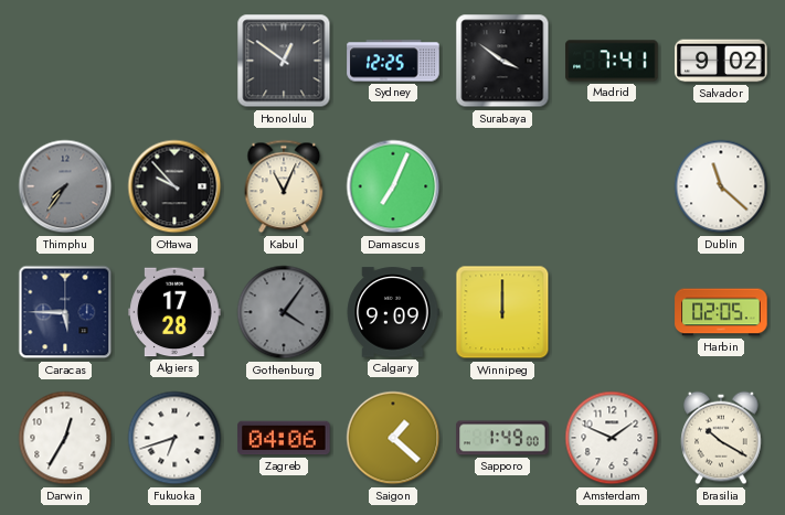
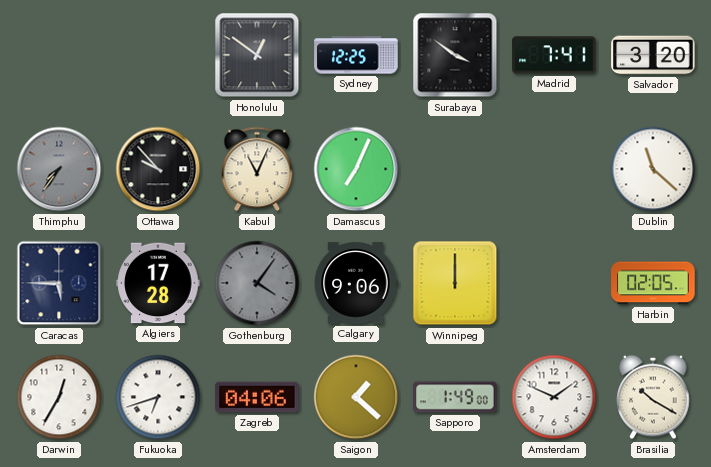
Salvador: 9:02 -> 3:20
Calgary: 9:09 -> 9:06
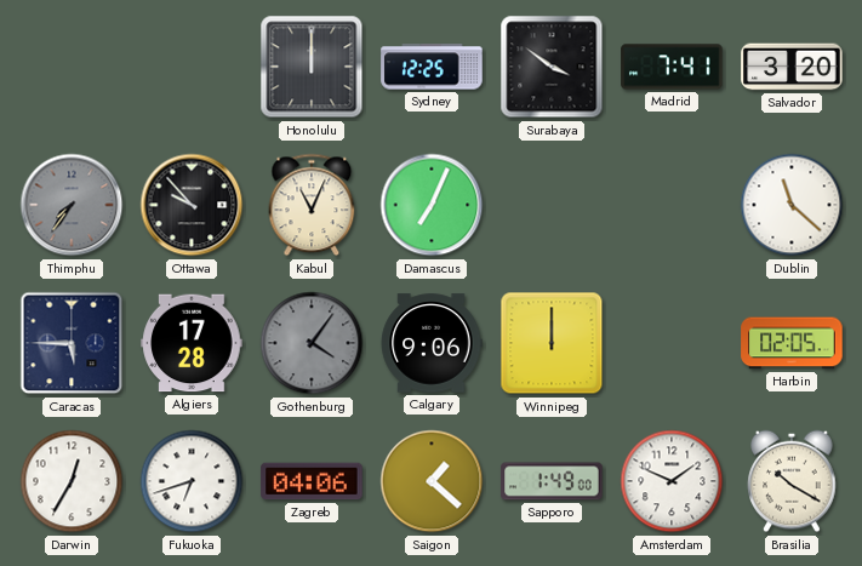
Honolulu: 12:51 -> 12:00
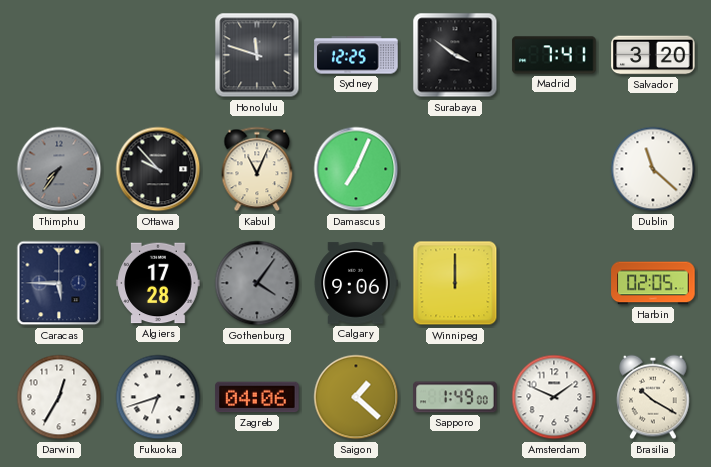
Honolulu: 12:00 -> 11:48
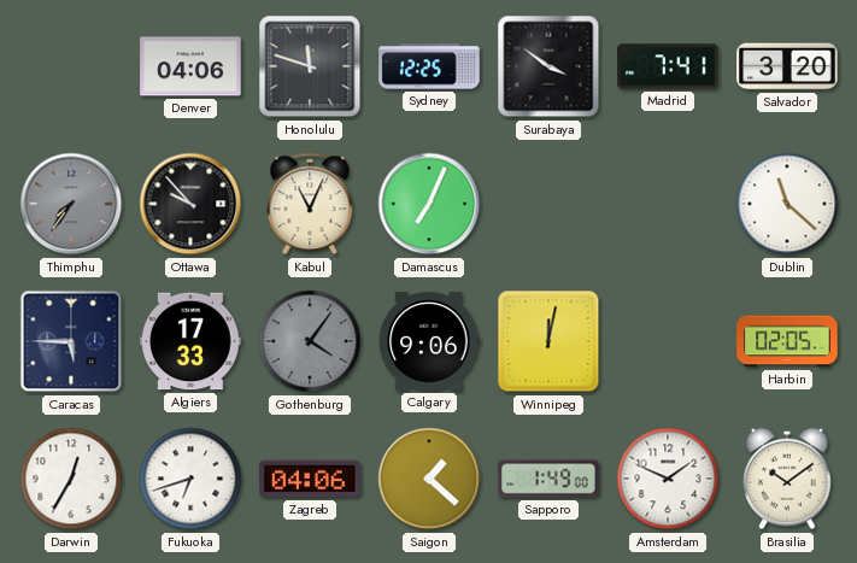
Denver: none -> 04:06
Algiers: 17:28 -> 17:33
Winnipeg: 12:00 -> 12:02
Brasilia: 10:20 -> 10:09
